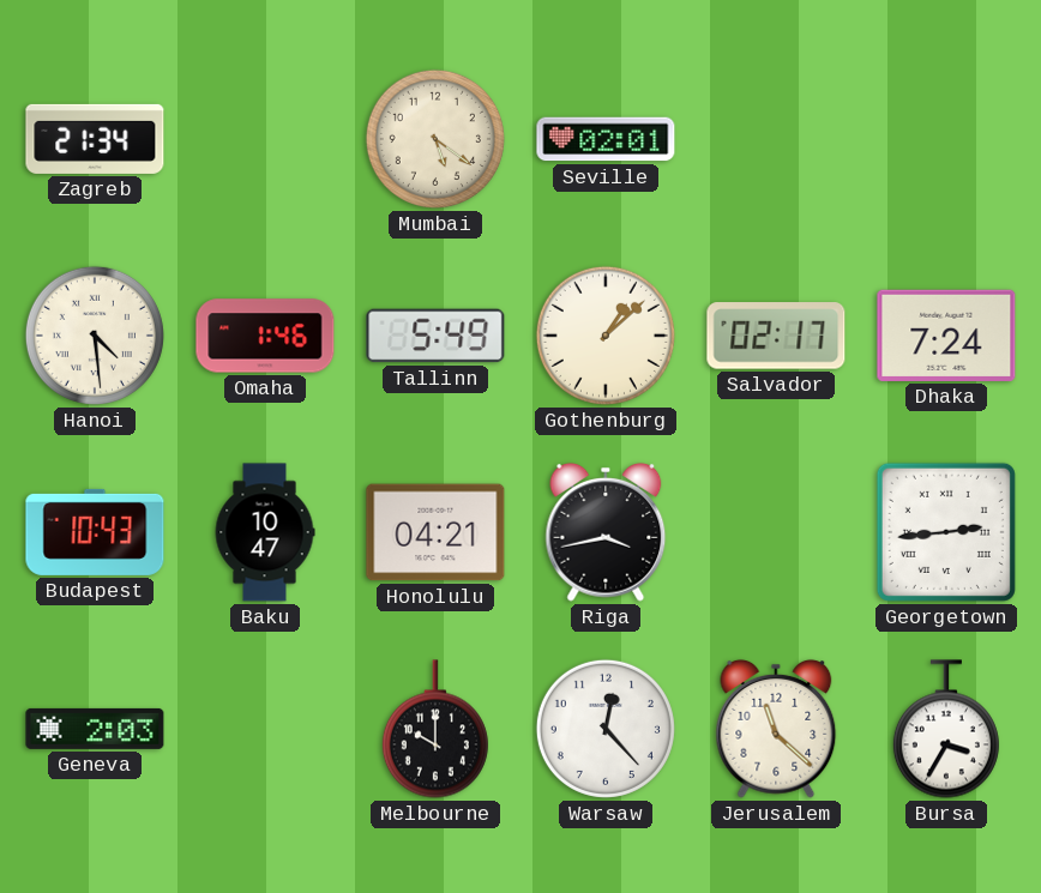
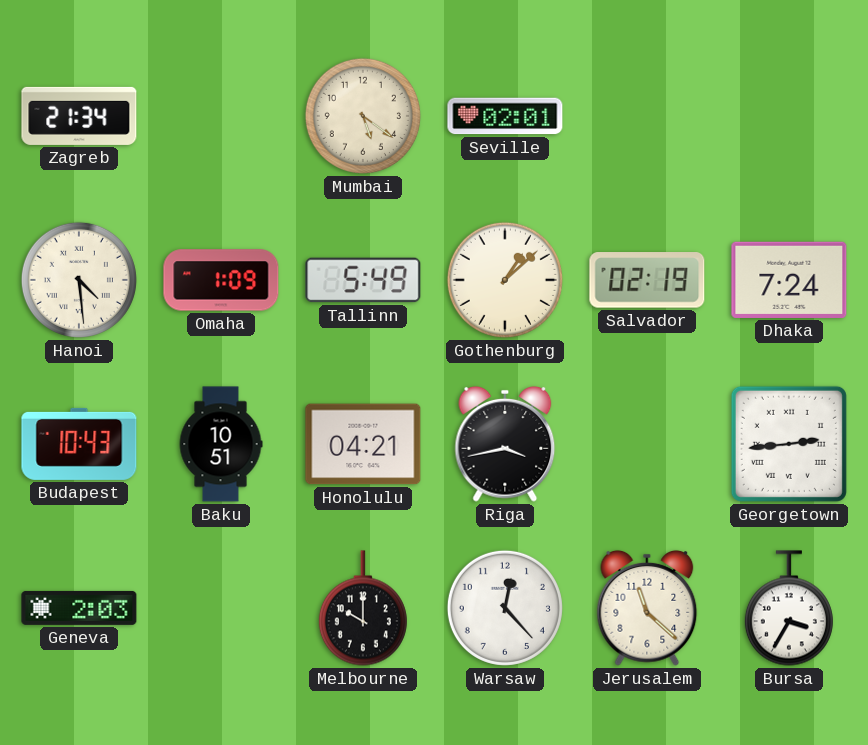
Omaha: 1:46 -> 1:09
Salvador: 02:17 -> 02:19
Baku: 10:47 -> 10:51
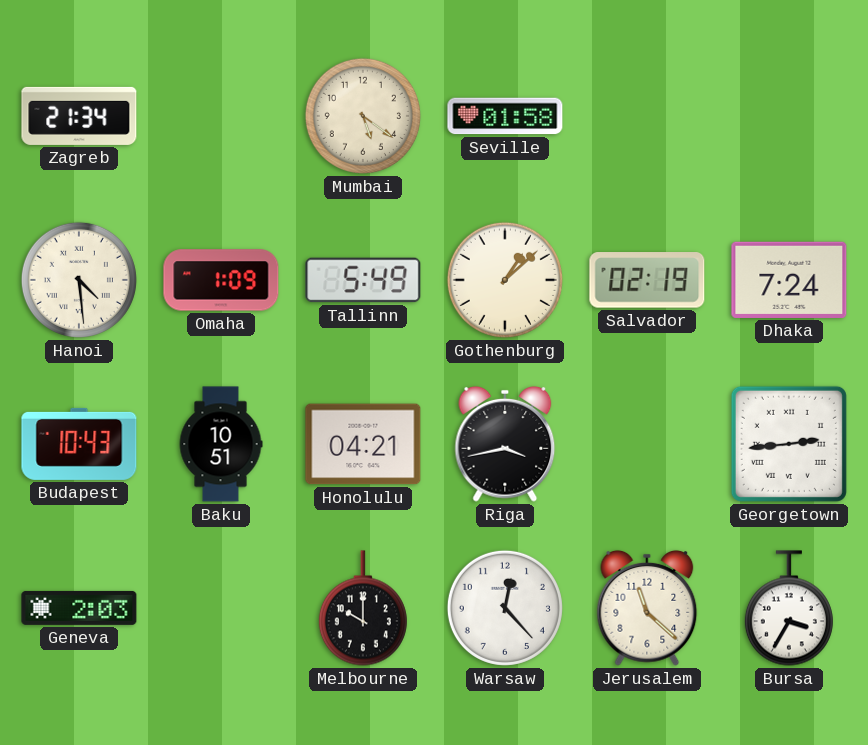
Seville: 02:01 -> 01:58
